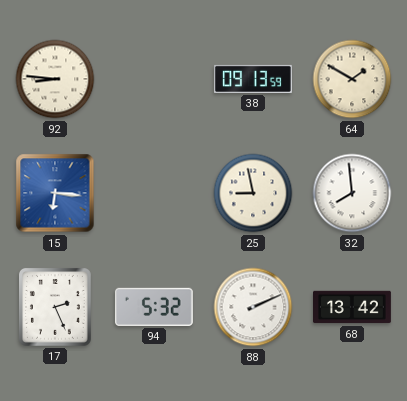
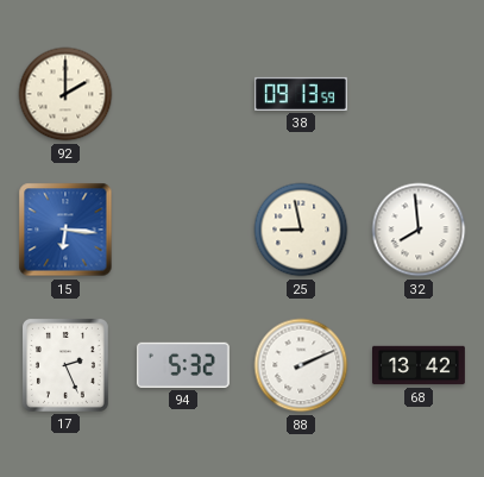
92: 8:46 -> 2:00
64: 1:50 -> none
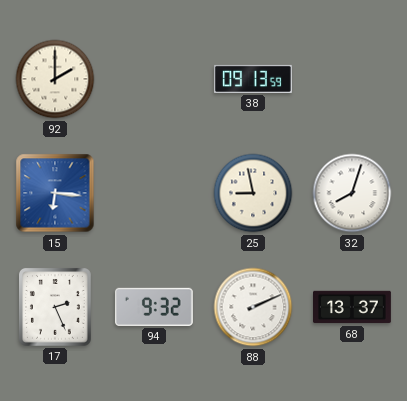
32: 7:59 -> 8:03
94: 5:32 -> 9:32
68: 13:42 -> 13:37
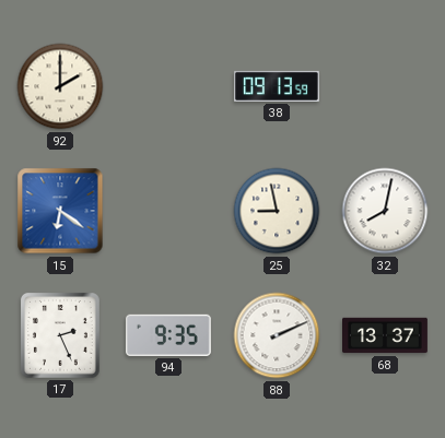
15: 6:16 -> 6:21
32: 8:03 -> 8:02
94: 9:32 -> 9:35
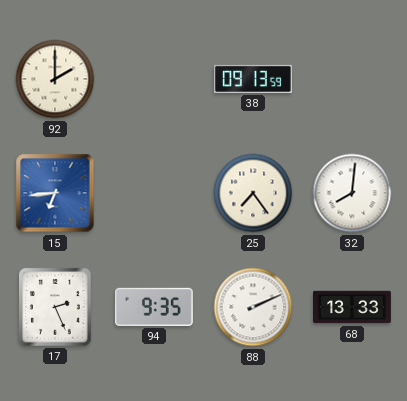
15: 6:21 -> 6:44
25: 8:58 -> 7:24
32: 8:02 -> 8:01
68: 13:37 -> 13:33
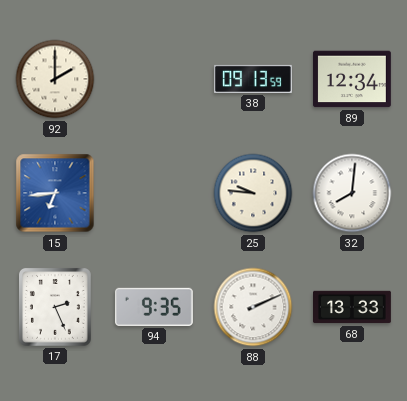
89: none -> 12:34
25: 7:24 -> 9:46
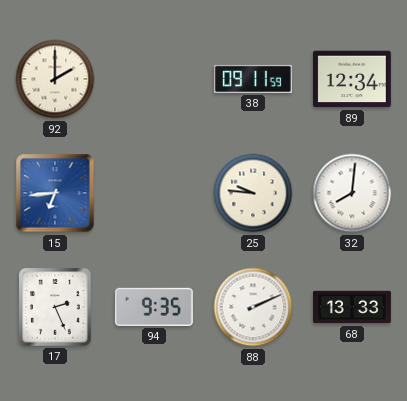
38: 09:13 -> 09:11
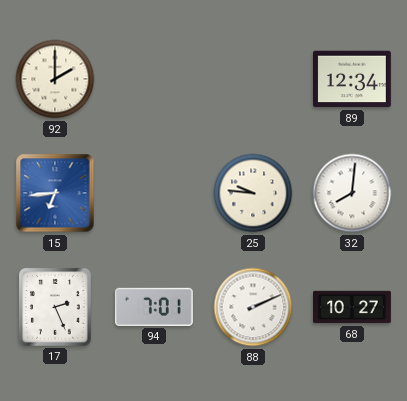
38: 09:11 -> none
94: 9:35 -> 7:01
68: 13:33 -> 10:27
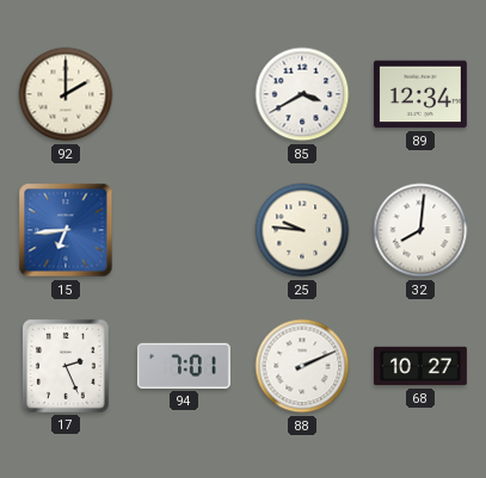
85: none -> 3:40
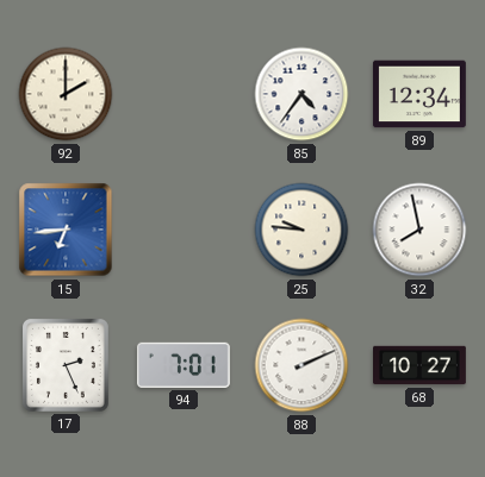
85: 3:40 -> 4:36
32: 8:01 -> 7:58
